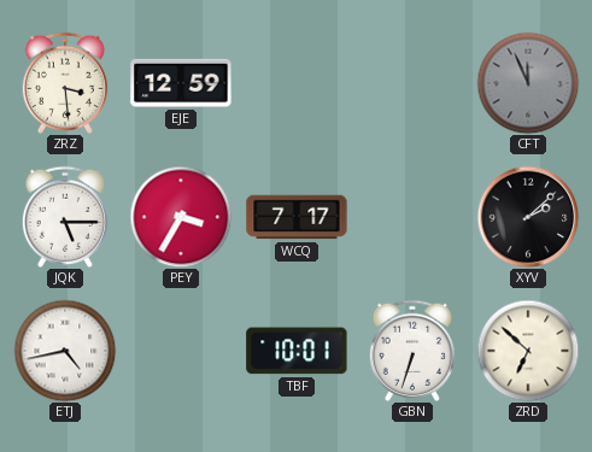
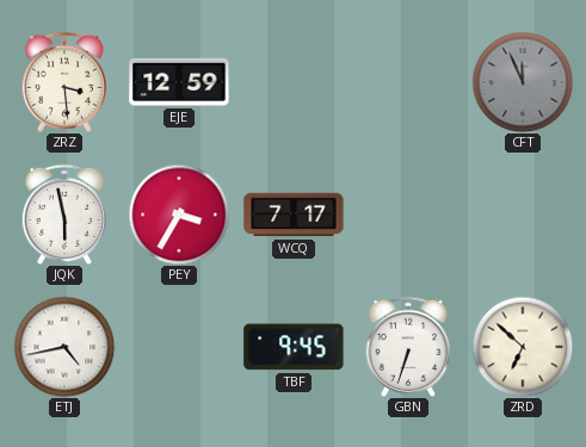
JQK: 5:15 -> 5:58
XYV: 2:08 -> none
TBF: 10:01 -> 9:45
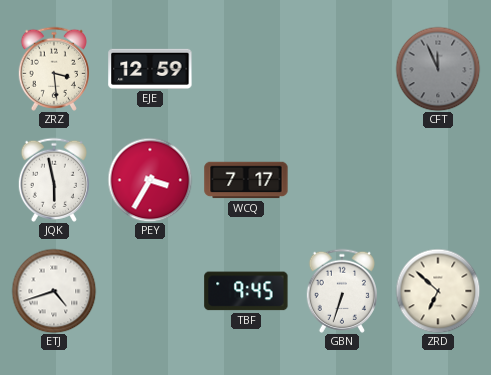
ETJ: 4:43 -> 4:42
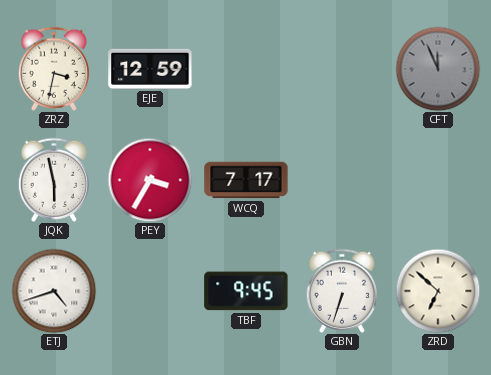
ZRZ: 3:29 -> 3:32
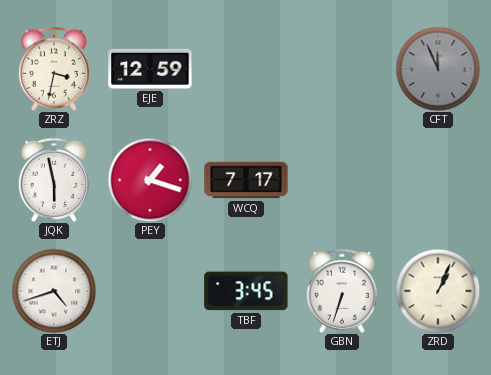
PEY: 3:35 -> 1:18
TBF: 9:45 -> 3:45
ZRD: 6:52 -> 1:04
